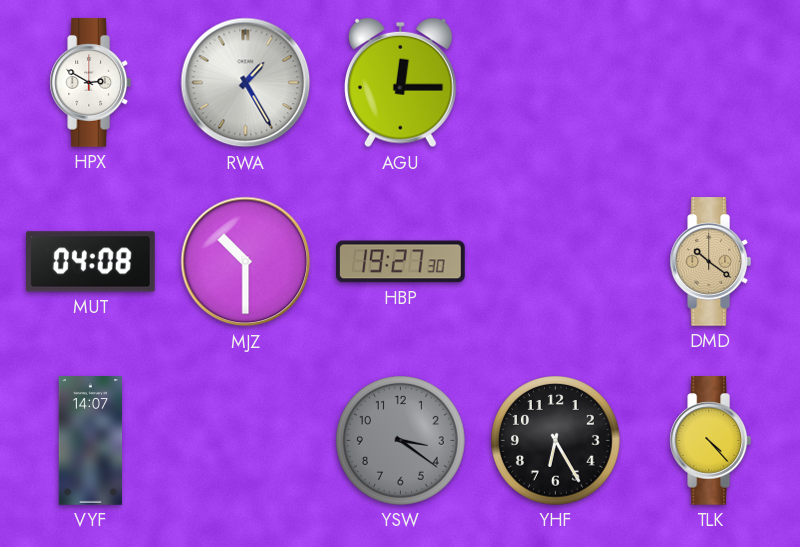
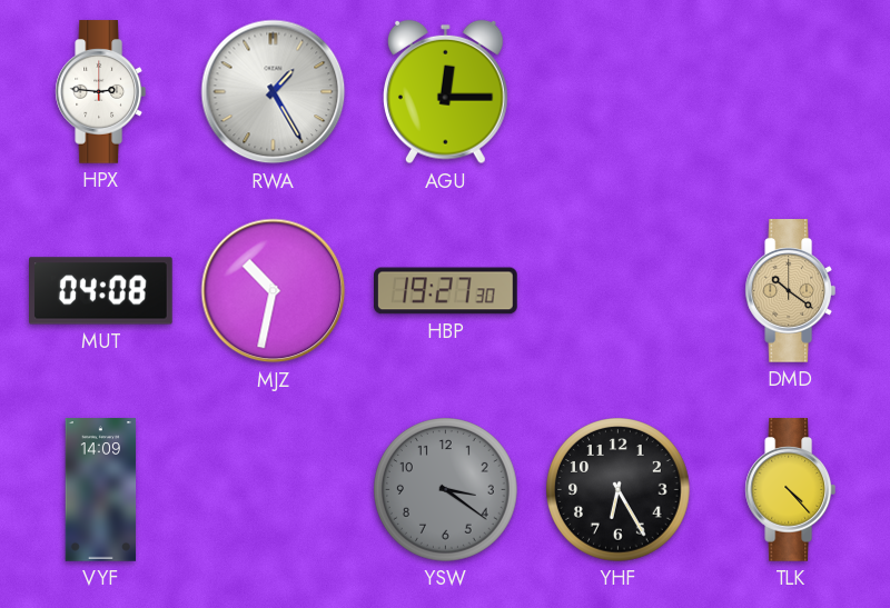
HPX: 2:50 -> 2:46
MJZ: 10:30 -> 10:32
VYF: 14:07 -> 14:09
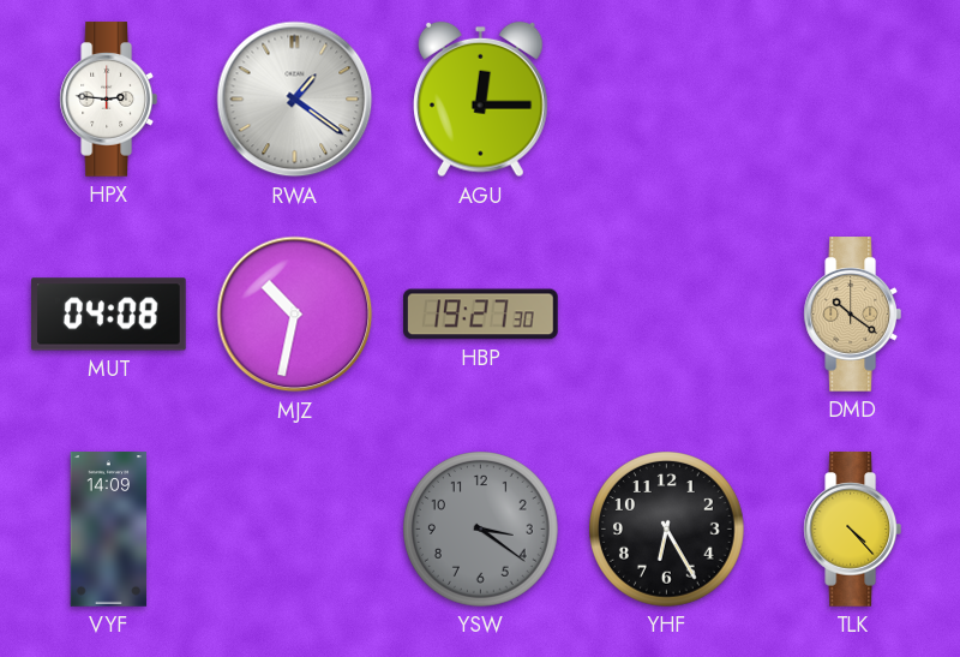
RWA: 1:25 -> 1:21
